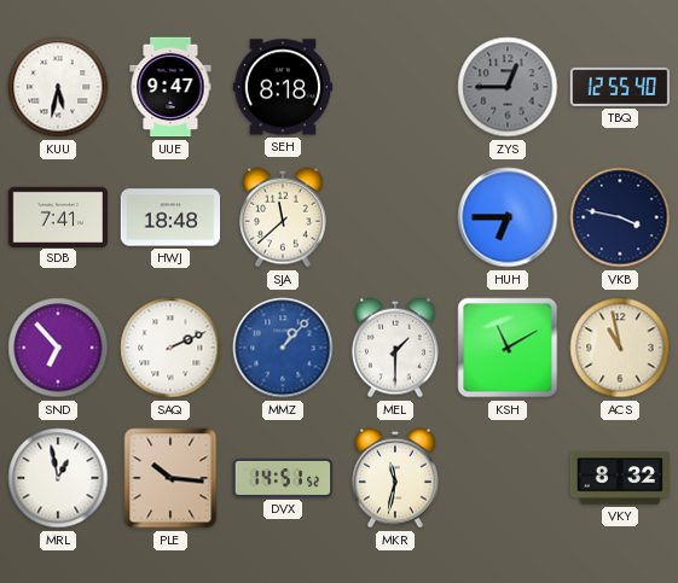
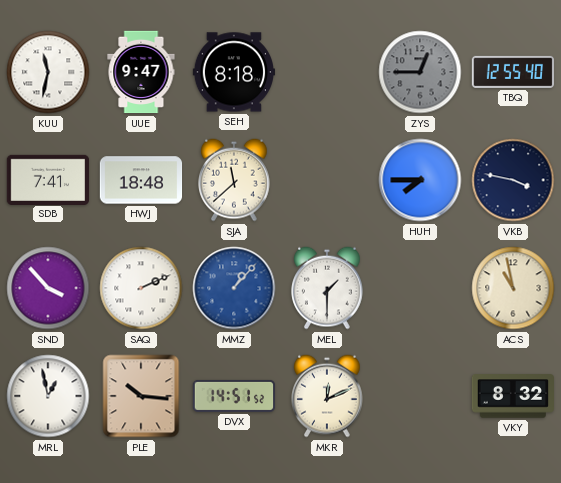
KUU: 5:32 -> 11:32
HUH: 6:45 -> 7:45
SND: 6:53 -> 3:53
KSH: 11:10 -> none
MKR: 11:32 -> 12:11
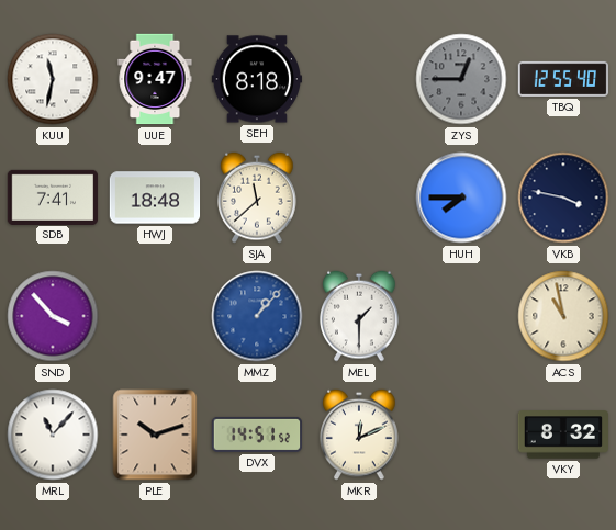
SAQ: 2:11 -> none
MRL: 12:58 -> 11:07
PLE: 10:16 -> 10:12
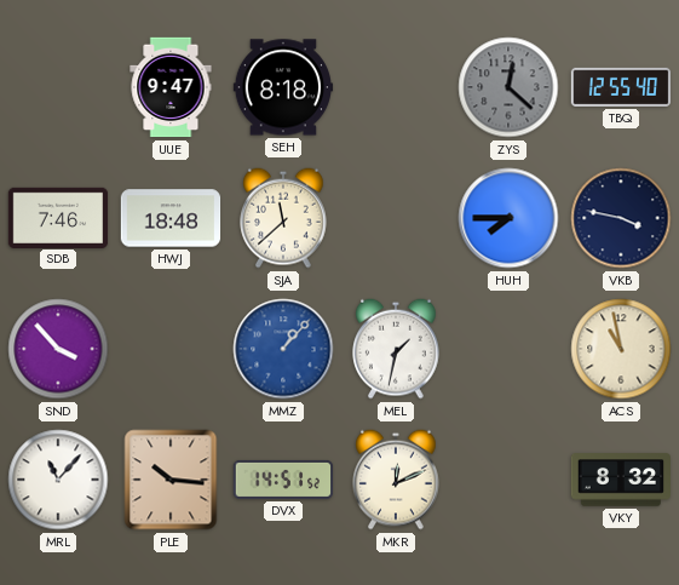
KUU: 11:32 -> none
ZYS: 12:45 -> 12:22
SDB: 7:41 -> 7:46
MEL: 1:30 -> 1:32
PLE: 10:12 -> 10:16
